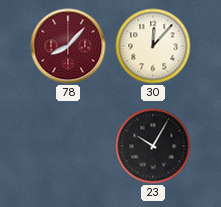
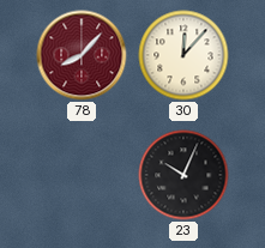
23: 10:05 -> 10:04
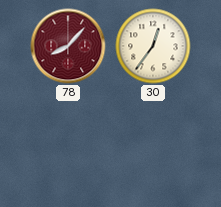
30: 12:07 -> 12:36
23: 10:04 -> none
